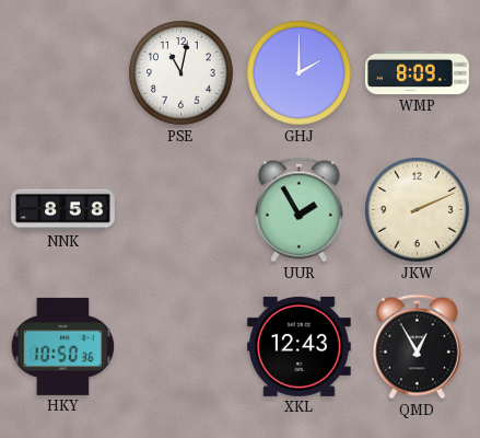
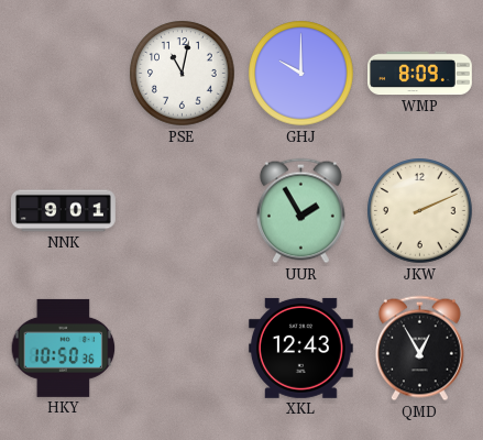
GHJ: 2:00 -> 10:00
NNK: 8:58 -> 9:01
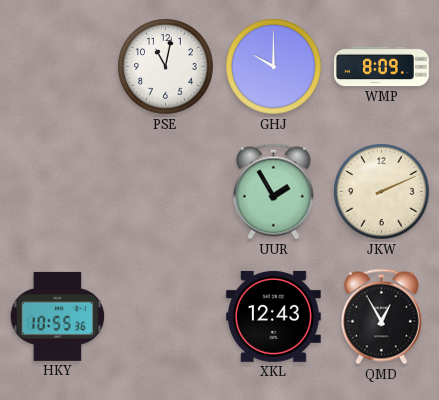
NNK: 9:01 -> none
HKY: 10:50 -> 10:55
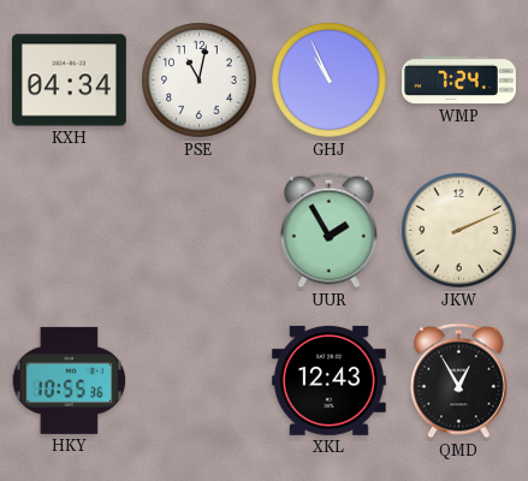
KXH: none -> 04:34
GHJ: 10:00 -> 10:56
WMP: 8:09 -> 7:24
